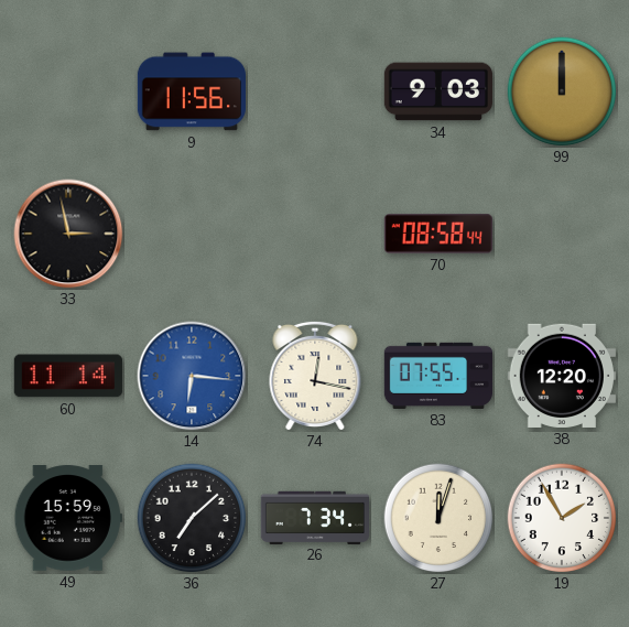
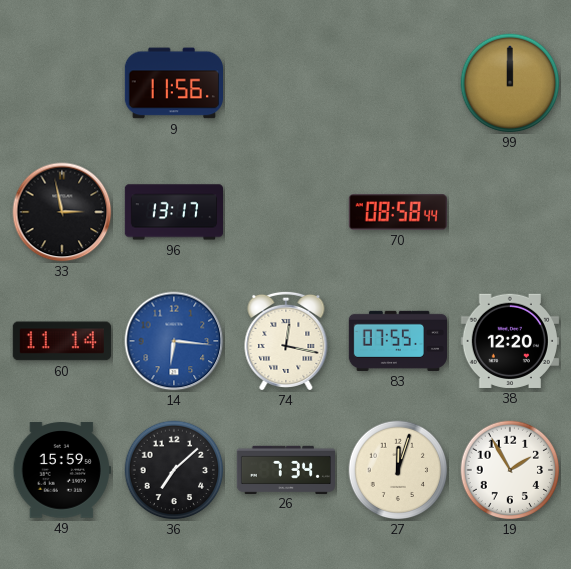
34: 9:03 -> none
96: none -> 13:17
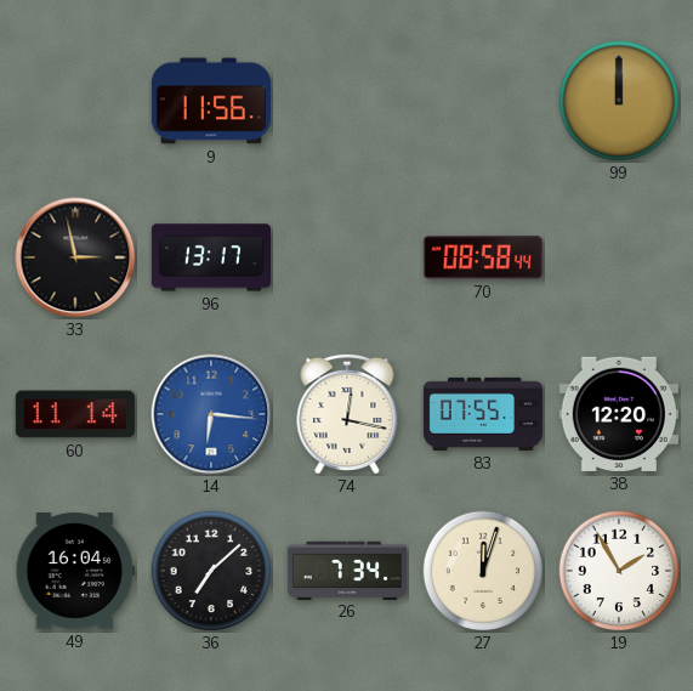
49: 15:59 -> 16:04
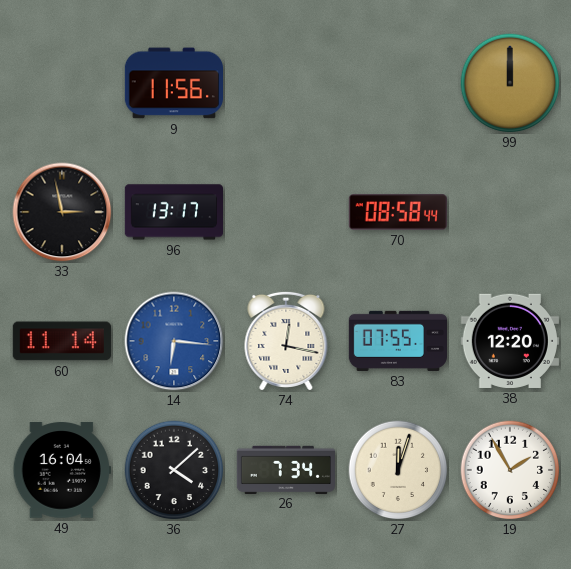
36: 7:08 -> 4:08
